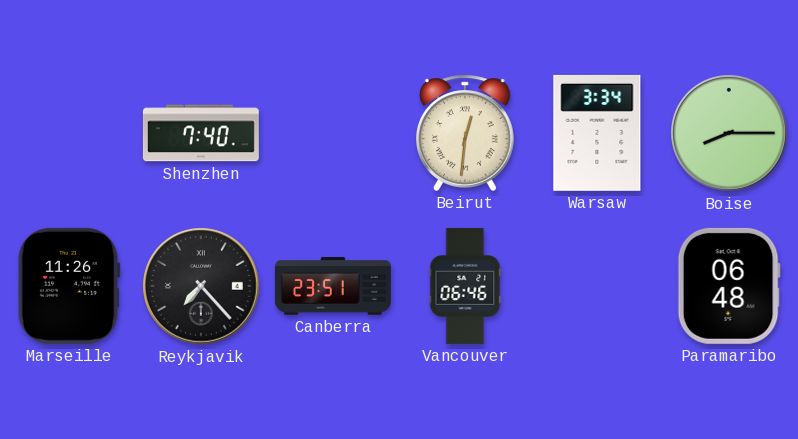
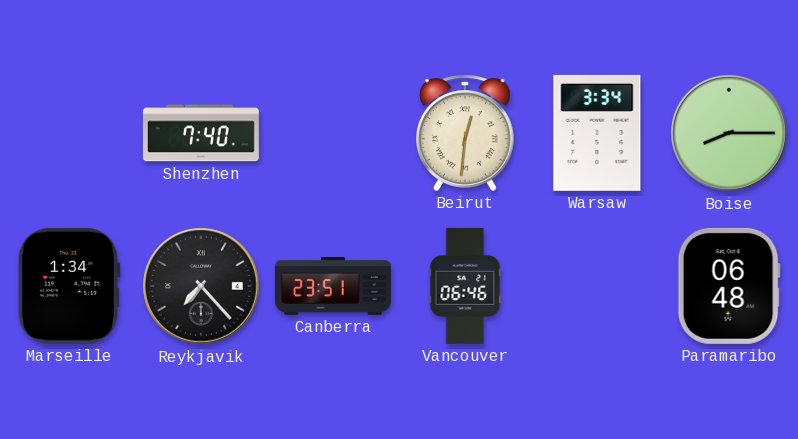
Marseille: 11:26 -> 1:34
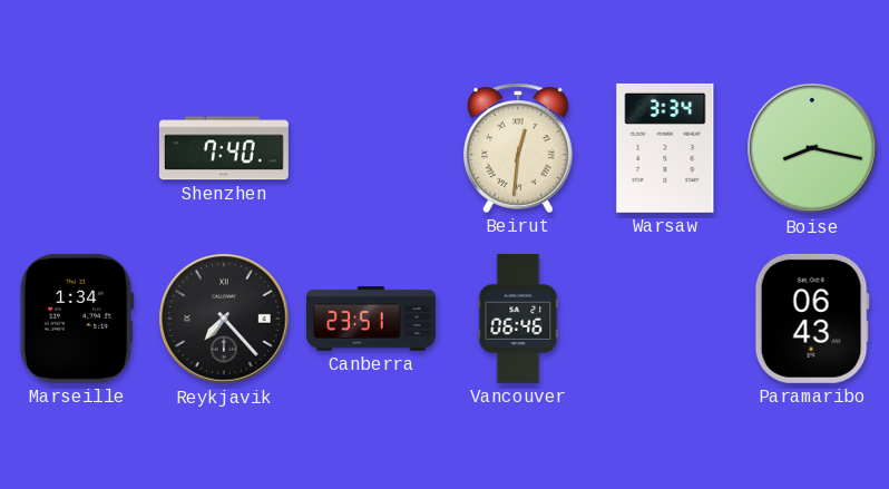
Boise: 8:15 -> 8:17
Paramaribo: 06:48 -> 06:43
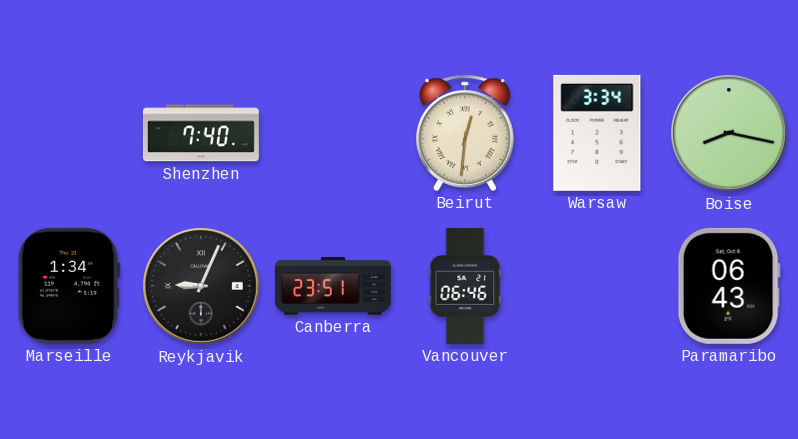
Reykjavik: 7:23 -> 9:04
